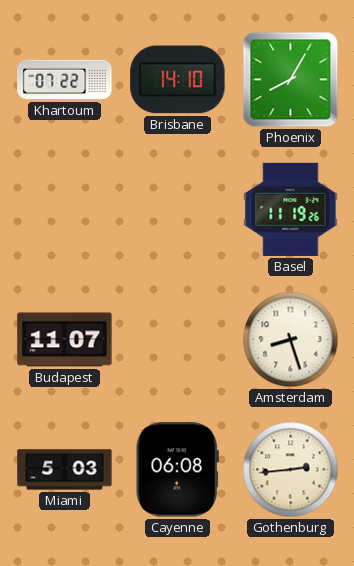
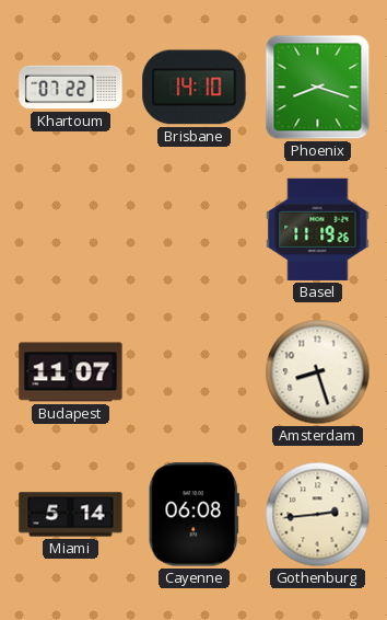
Phoenix: 8:05 -> 8:18
Miami: 5:03 -> 5:14
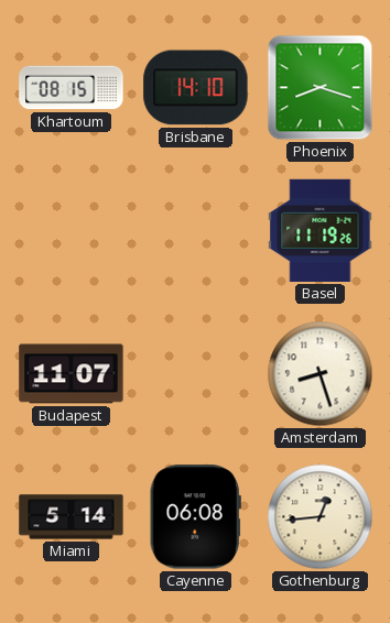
Khartoum: 07:22 -> 08:15
Gothenburg: 2:44 -> 12:44
